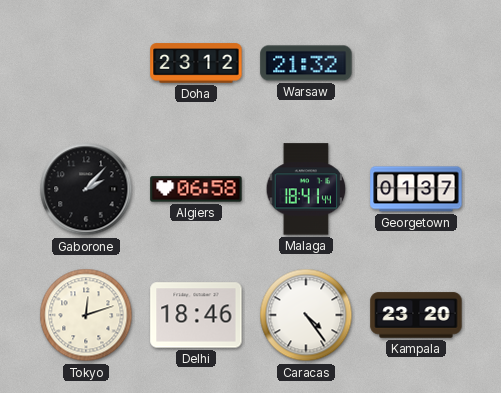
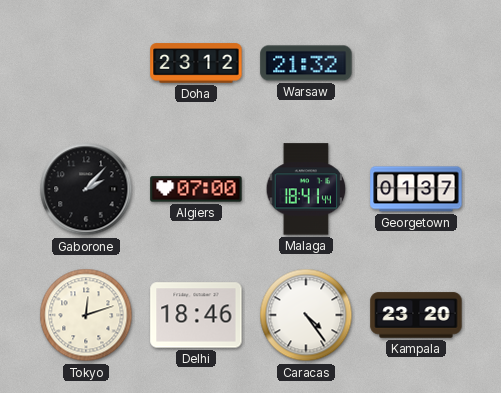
Algiers: 06:58 -> 07:00
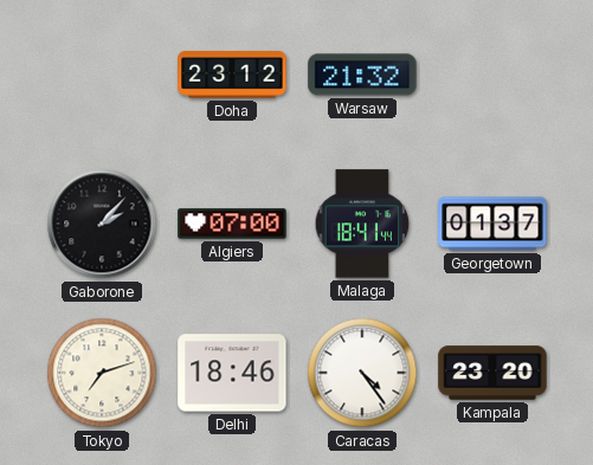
Tokyo: 12:12 -> 7:12
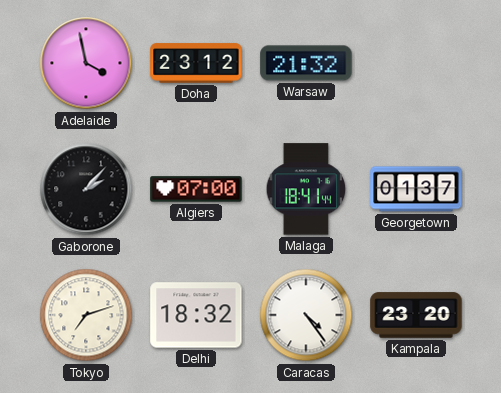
Adelaide: none -> 3:58
Delhi: 18:46 -> 18:32
